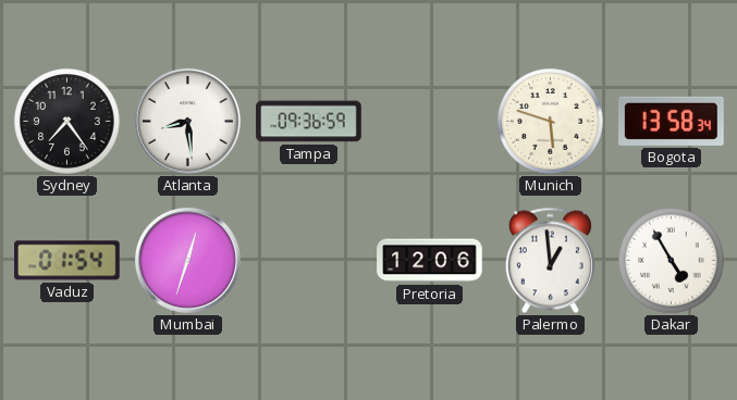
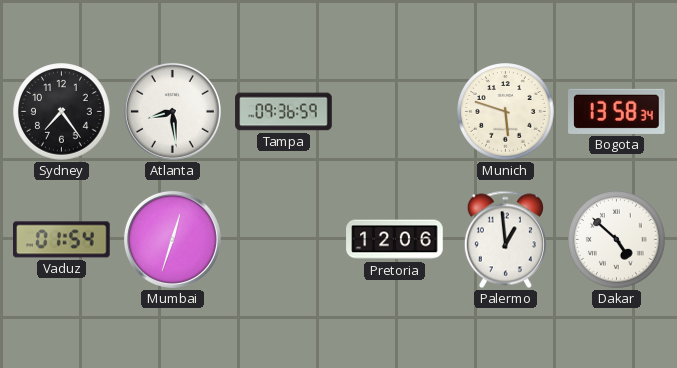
Dakar: 4:55 -> 4:52
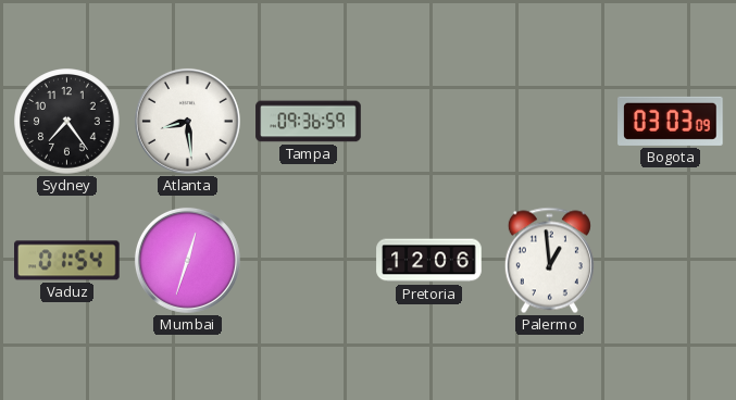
Munich: 5:48 -> none
Bogota: 13:58 -> 03:03
Dakar: 4:52 -> none
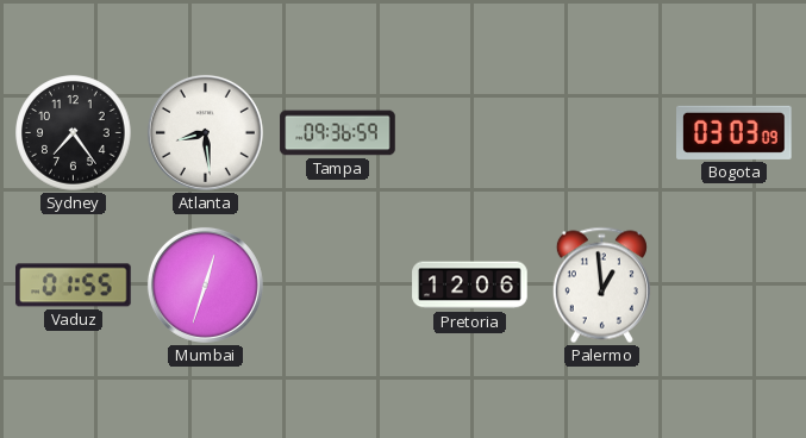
Vaduz: 01:54 -> 01:55
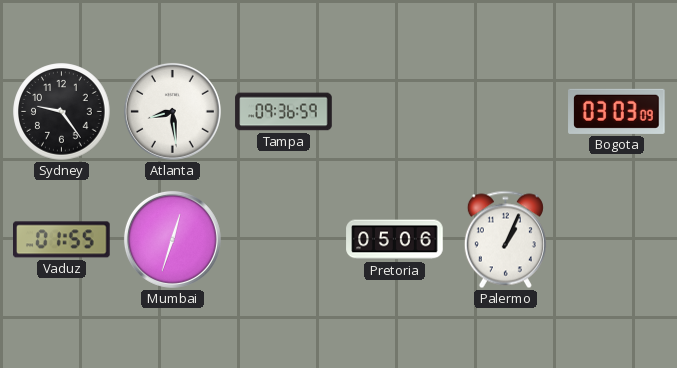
Sydney: 7:24 -> 9:24
Pretoria: 12:06 -> 05:06
Palermo: 12:59 -> 1:04
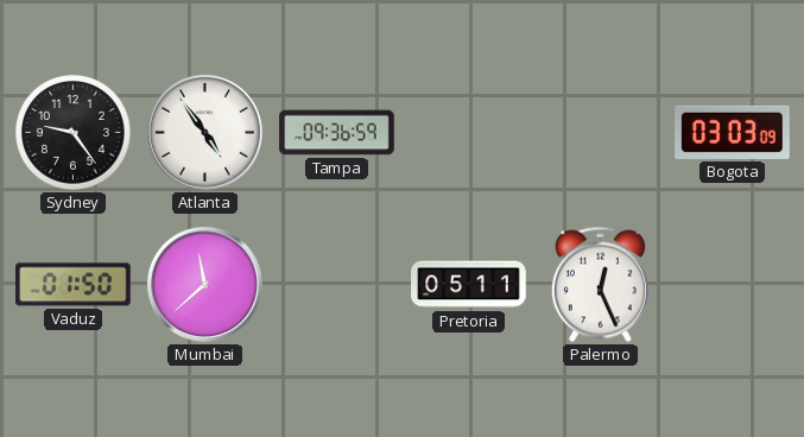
Atlanta: 8:29 -> 4:54
Vaduz: 01:55 -> 01:50
Mumbai: 12:33 -> 11:38
Pretoria: 05:06 -> 05:11
Palermo: 1:04 -> 12:26
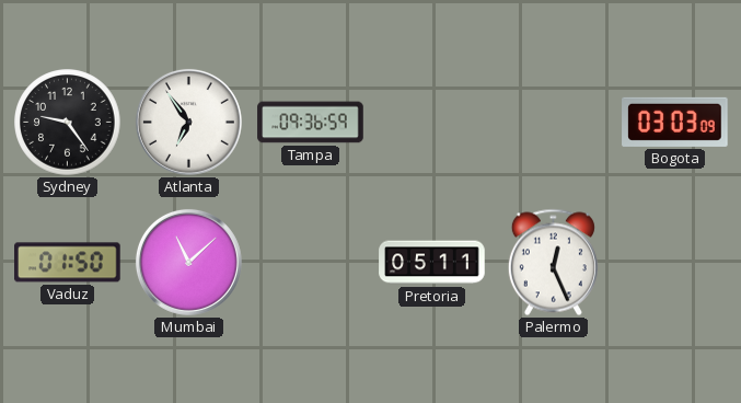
Atlanta: 4:54 -> 6:54
Mumbai: 11:38 -> 11:08
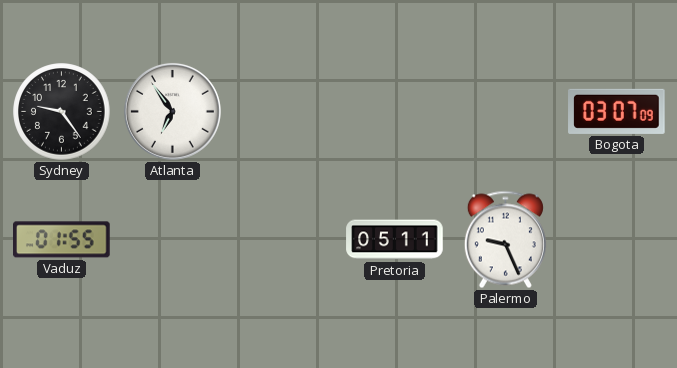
Tampa: 09:36 -> none
Bogota: 03:03 -> 03:07
Vaduz: 01:50 -> 01:55
Mumbai: 11:08 -> none
Palermo: 12:26 -> 9:26
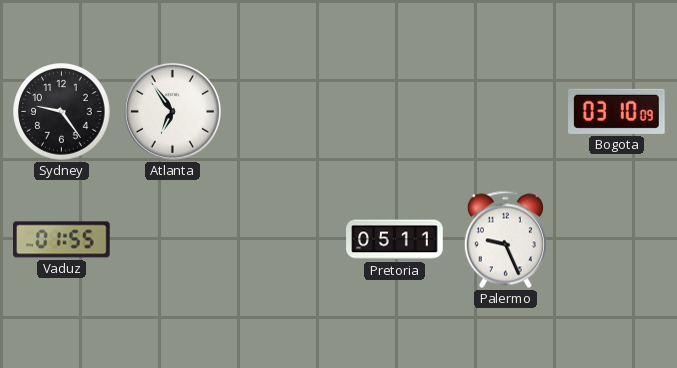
Bogota: 03:07 -> 03:10
